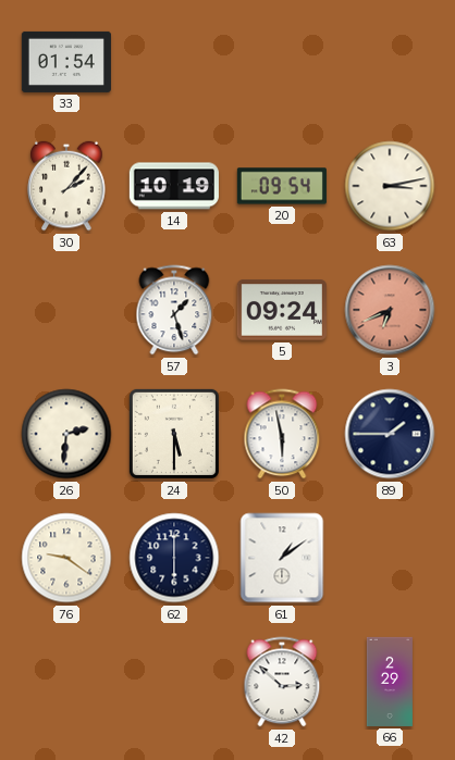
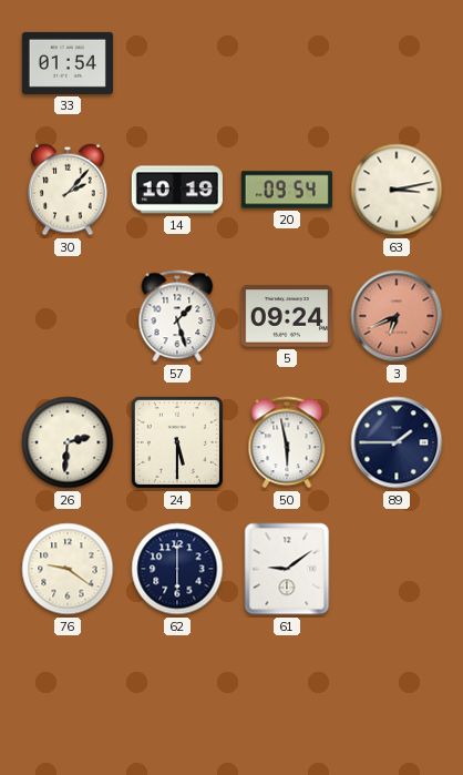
61: 1:09 -> 9:09
42: 2:52 -> none
66: 2:29 -> none
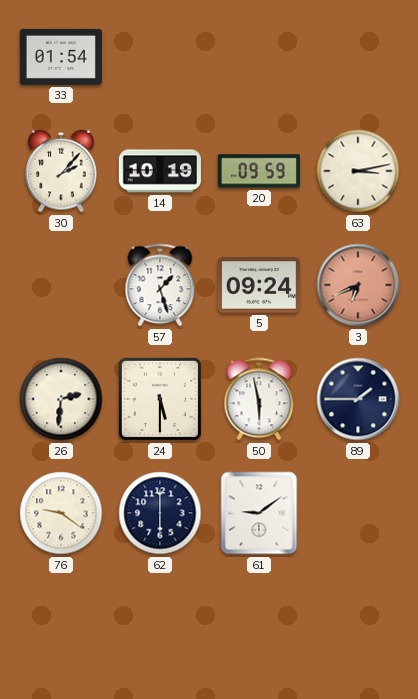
20: 09:54 -> 09:59
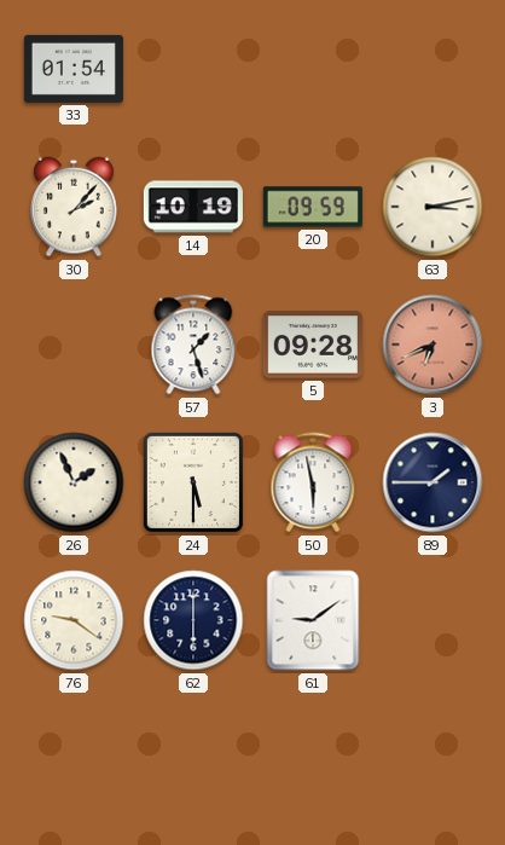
5: 09:24 -> 09:28
26: 2:31 -> 1:56
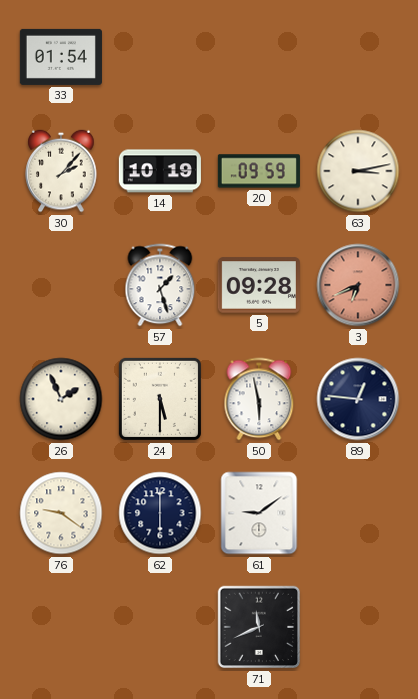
89: 1:45 -> 12:46
71: none -> 11:41
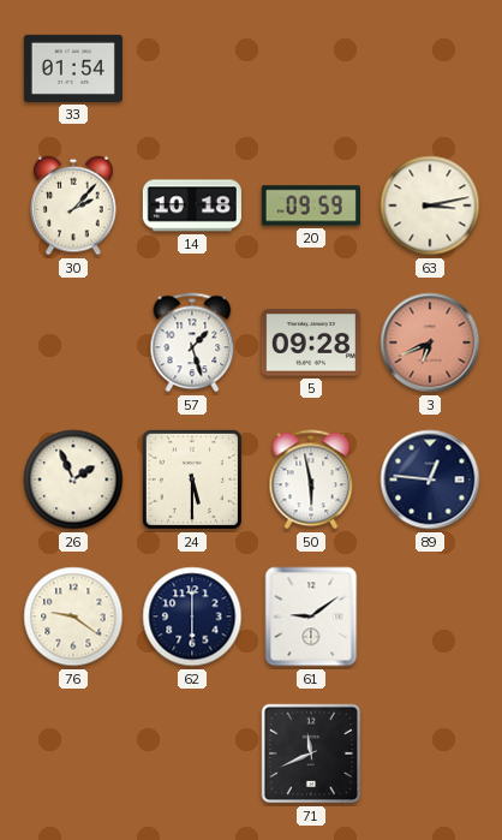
14: 10:19 -> 10:18
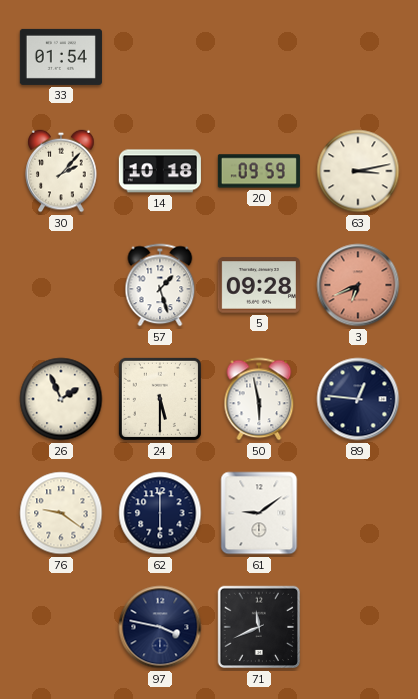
97: none -> 3:47
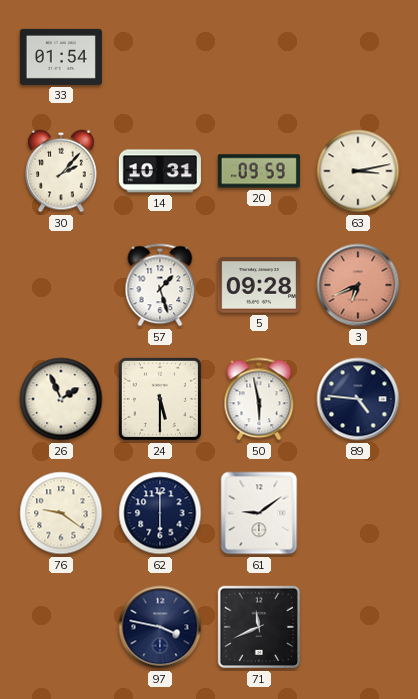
14: 10:18 -> 10:31
89: 12:46 -> 4:46
